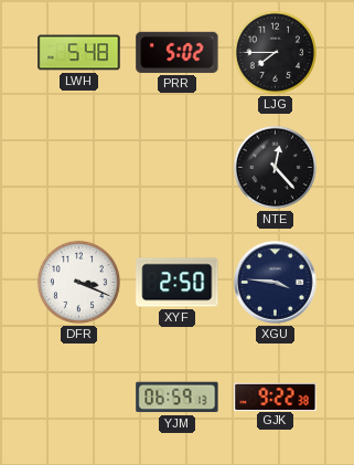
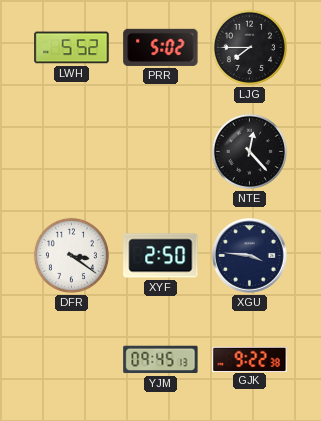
LWH: 5:48 -> 5:52
DFR: 3:19 -> 3:21
YJM: 06:59 -> 09:45
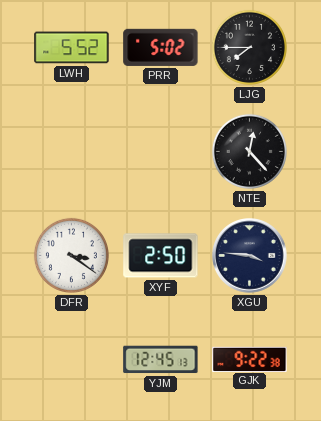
YJM: 09:45 -> 12:45
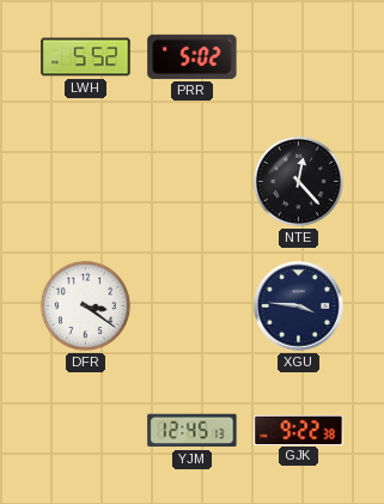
LJG: 7:45 -> none
XYF: 2:50 -> none
